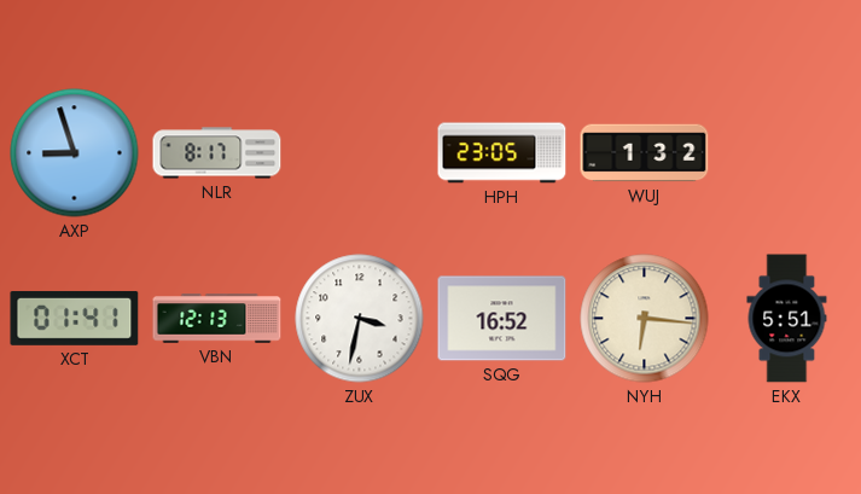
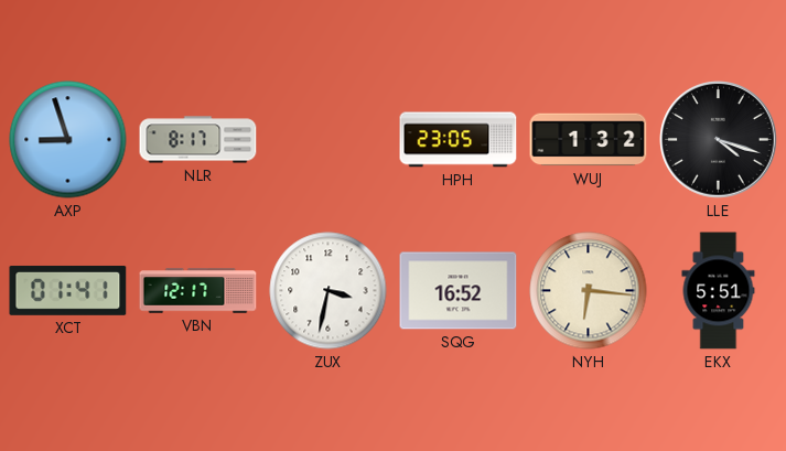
LLE: none -> 4:18
VBN: 12:13 -> 12:17
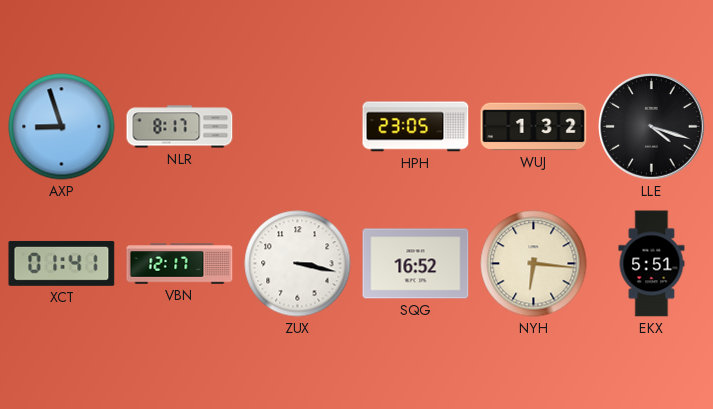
ZUX: 3:32 -> 3:17
